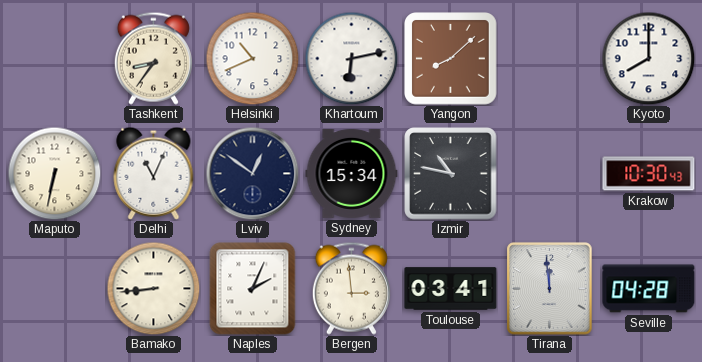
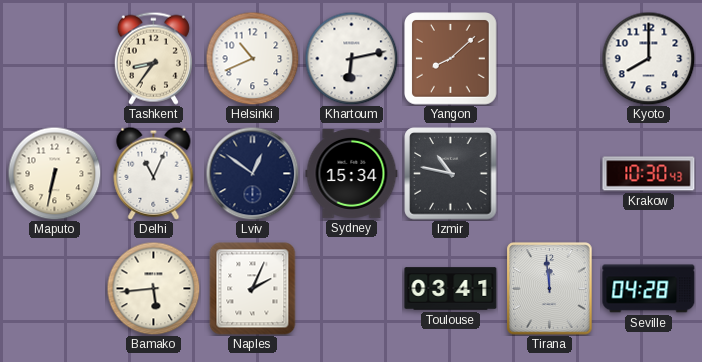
Bamako: 8:44 -> 5:44
Bergen: 2:59 -> none
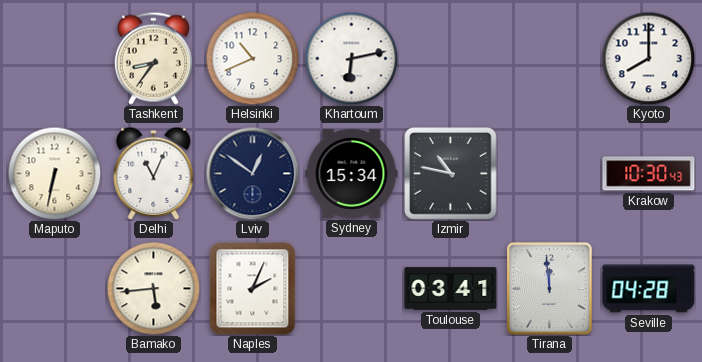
Yangon: 8:08 -> none
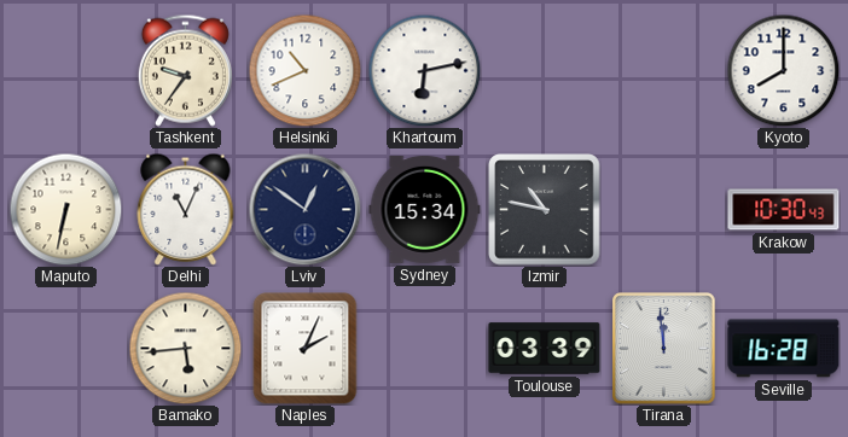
Tashkent: 8:36 -> 9:36
Toulouse: 03:41 -> 03:39
Seville: 04:28 -> 16:28
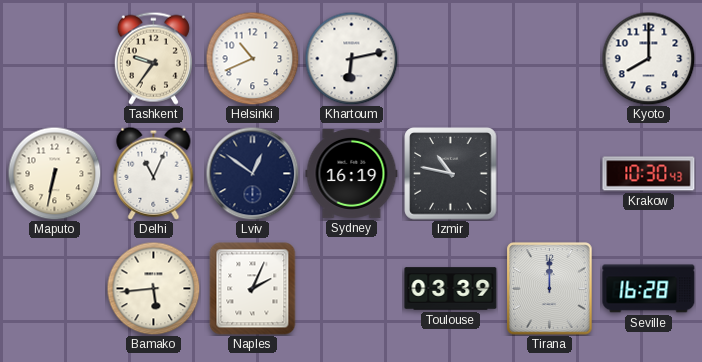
Sydney: 15:34 -> 16:19
Tirana: 11:59 -> 12:00
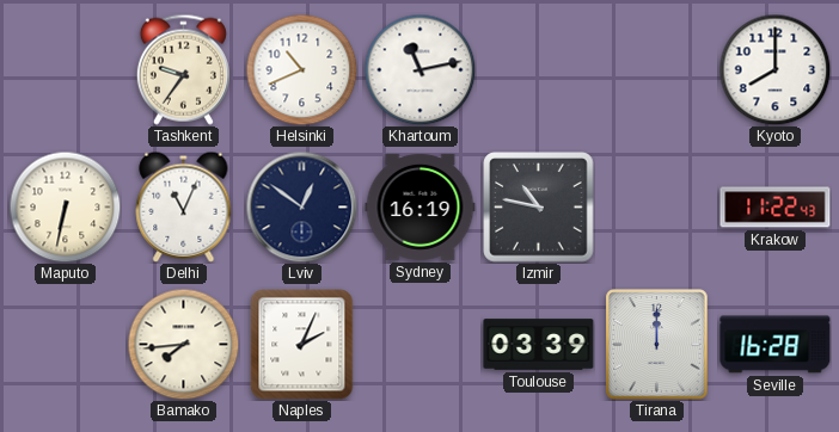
Khartoum: 6:13 -> 11:13
Krakow: 10:30 -> 11:22
Bamako: 5:44 -> 7:44
